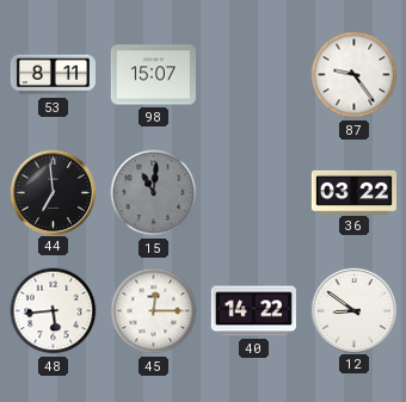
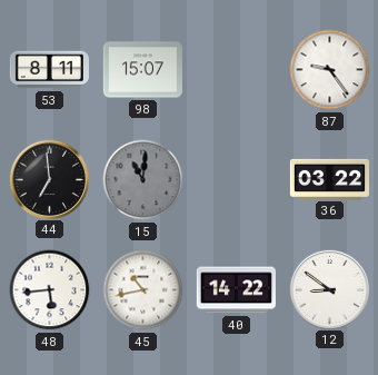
45: 12:15 -> 10:43
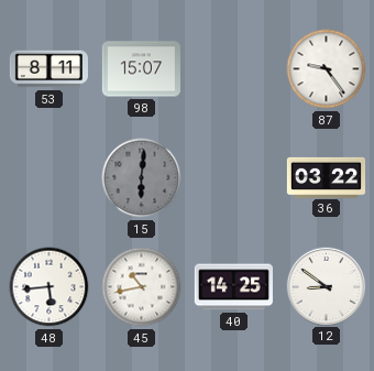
44: 6:59 -> none
15: 11:01 -> 6:01
40: 14:22 -> 14:25
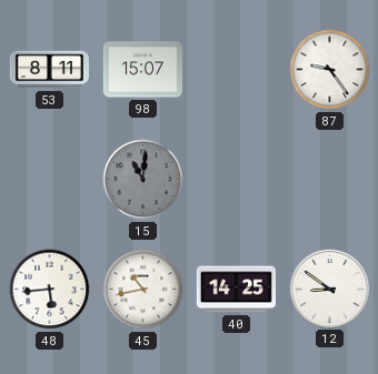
15: 6:01 -> 11:01
36: 03:22 -> none
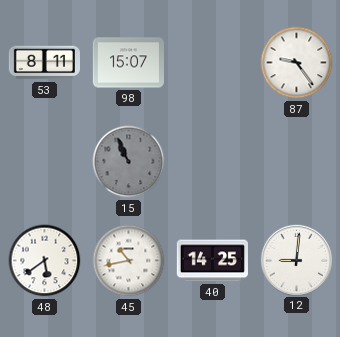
15: 11:01 -> 10:56
48: 5:44 -> 5:39
12: 8:51 -> 9:01
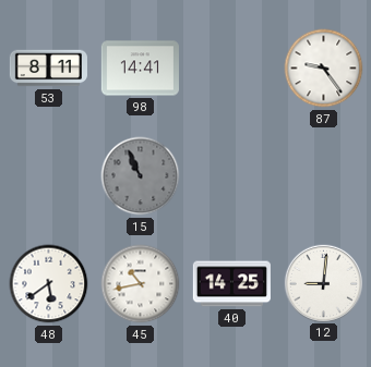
98: 15:07 -> 14:41
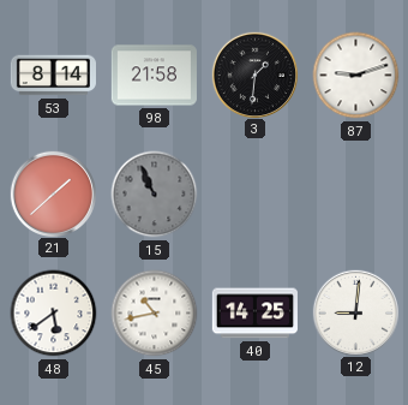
53: 8:11 -> 8:14
98: 14:41 -> 21:58
3: none -> 1:31
87: 9:24 -> 9:12
21: none -> 1:38
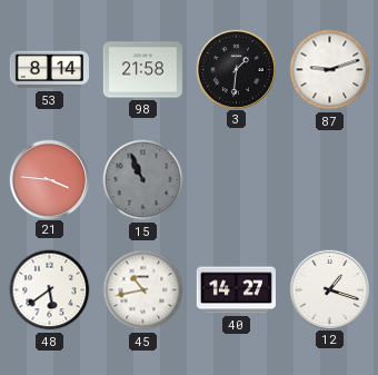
21: 1:38 -> 3:46
40: 14:25 -> 14:27
12: 9:01 -> 1:18
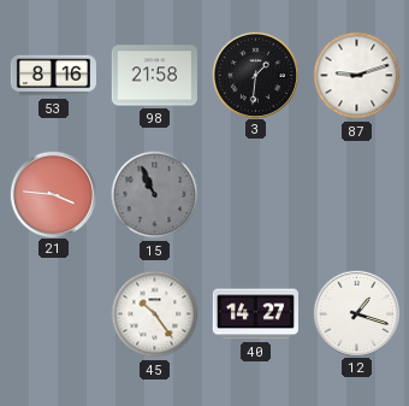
53: 8:14 -> 8:16
48: 5:39 -> none
45: 10:43 -> 10:24
